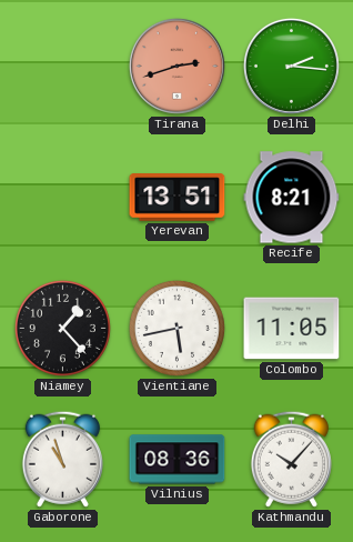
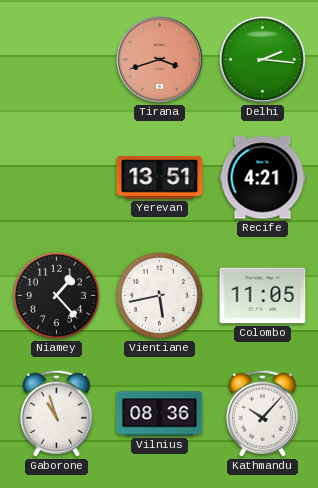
Tirana: 2:42 -> 3:42
Recife: 8:21 -> 4:21
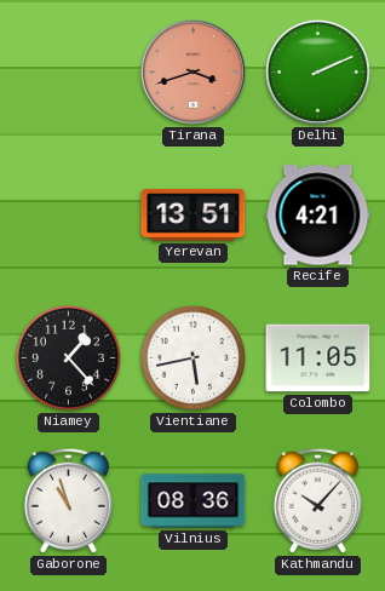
Delhi: 2:16 -> 2:11
